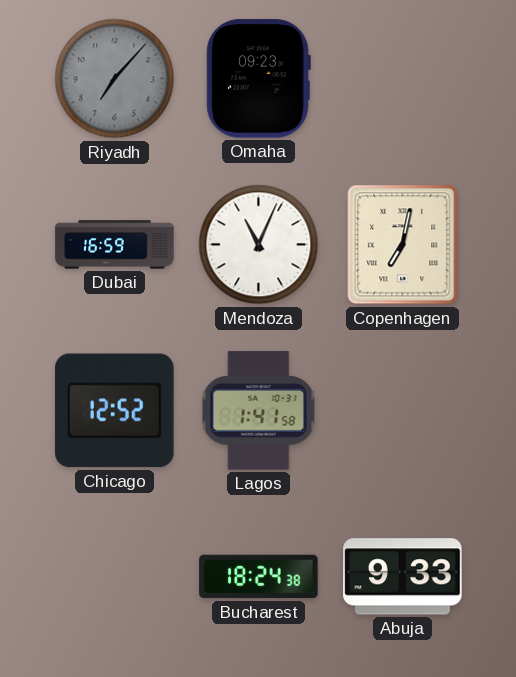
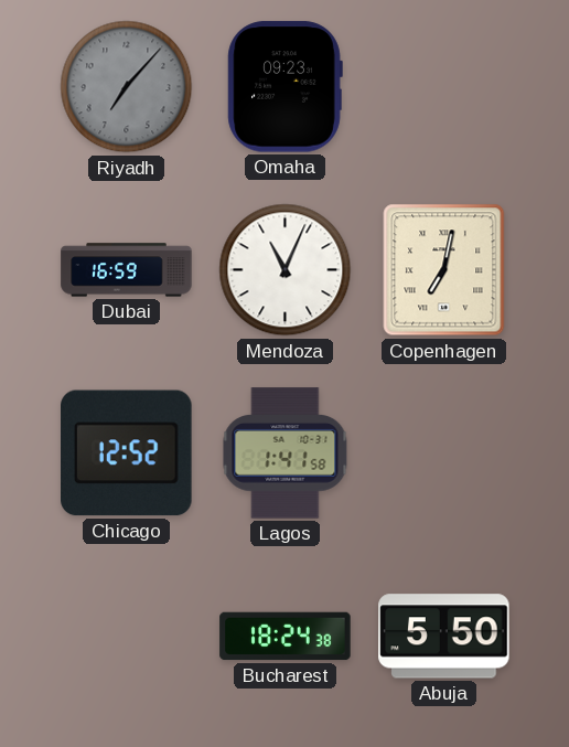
Abuja: 9:33 -> 5:50
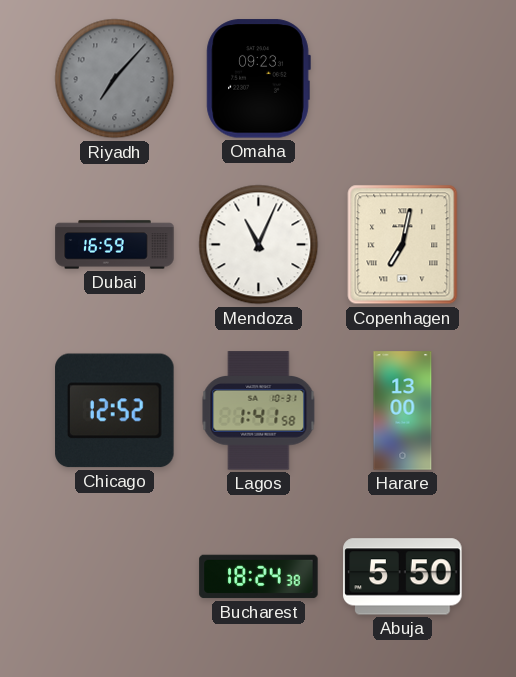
Harare: none -> 13:00
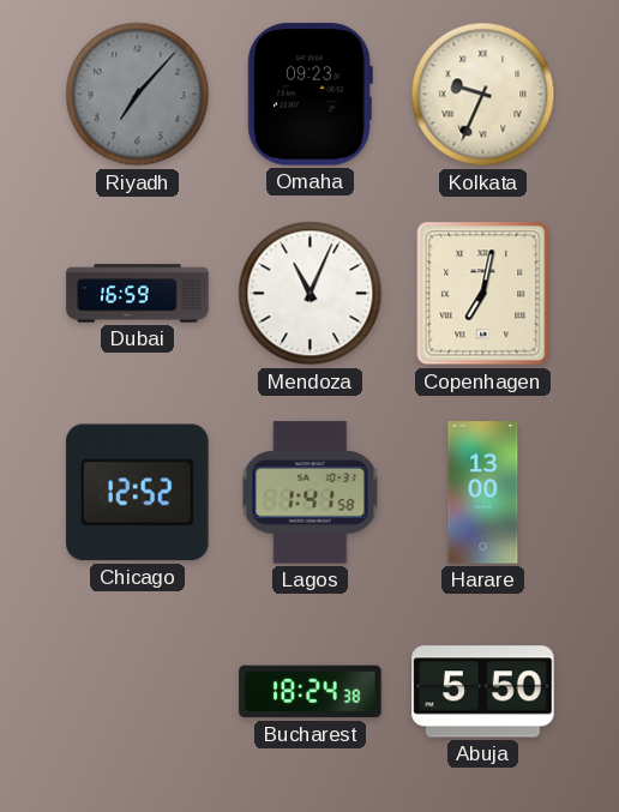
Kolkata: none -> 9:34
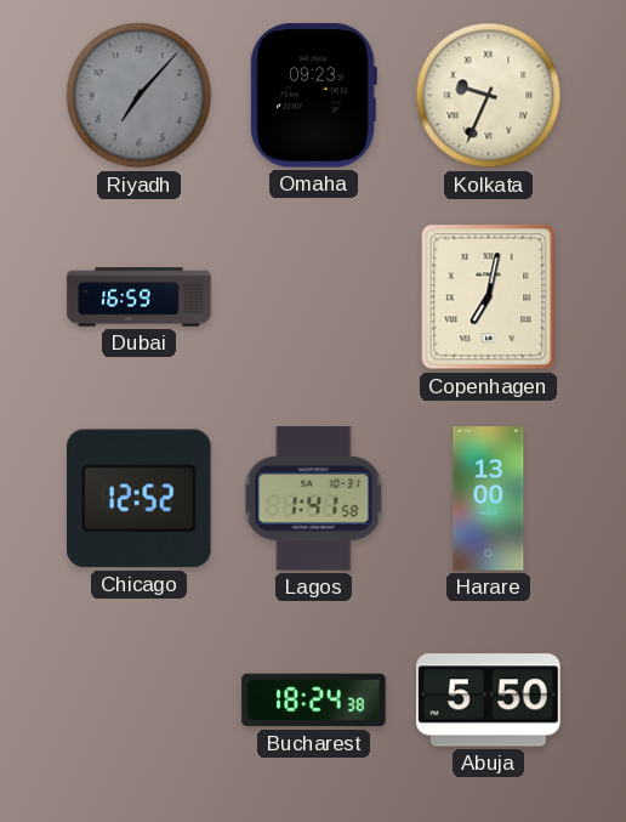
Mendoza: 11:04 -> none
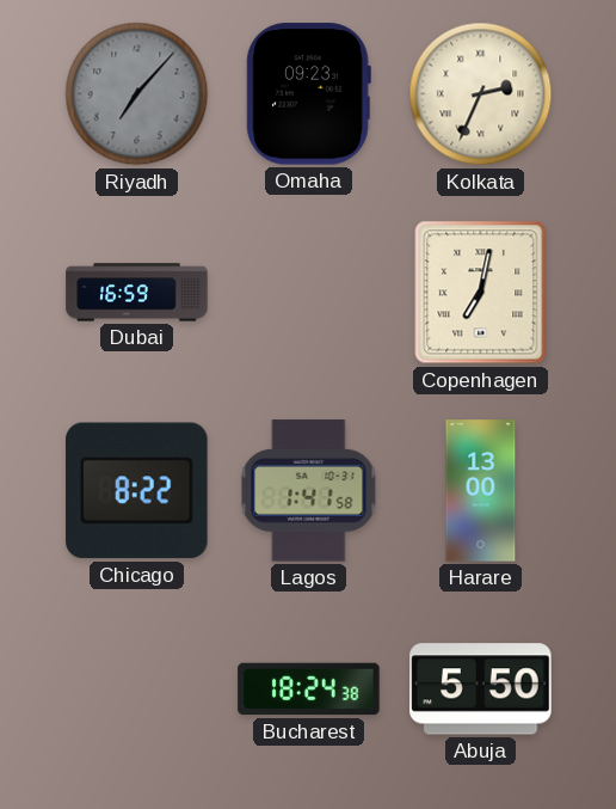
Kolkata: 9:34 -> 2:34
Chicago: 12:52 -> 8:22
